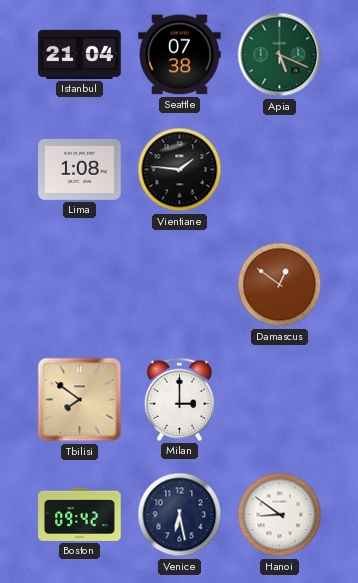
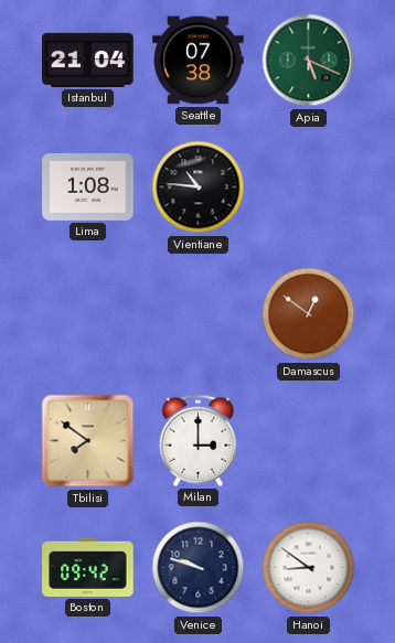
Vientiane: 1:46 -> 10:46
Venice: 6:28 -> 9:48
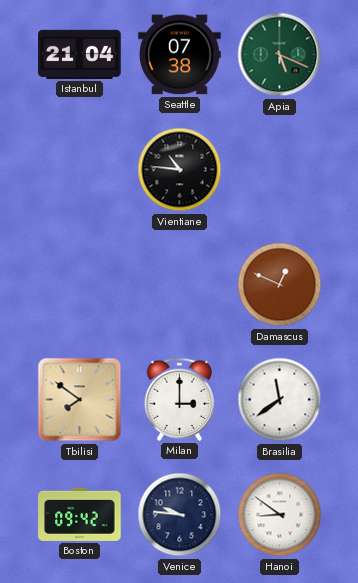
Lima: 1:08 -> none
Damascus: 12:51 -> 12:49
Brasilia: none -> 11:39
Venice: 9:48 -> 9:46
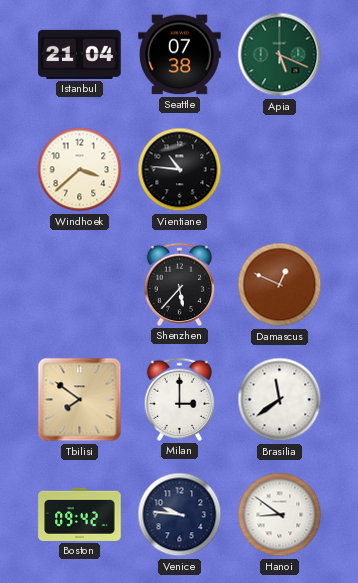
Windhoek: none -> 3:38
Shenzhen: none -> 5:37
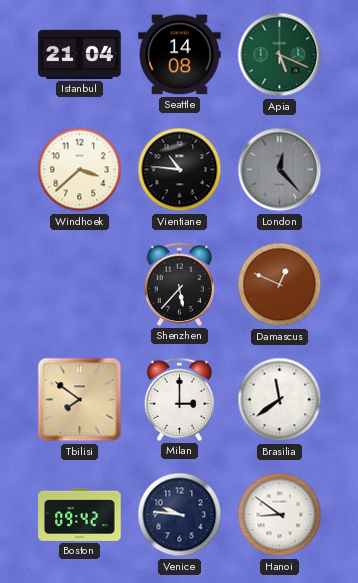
Seattle: 07:38 -> 14:08
London: none -> 12:23
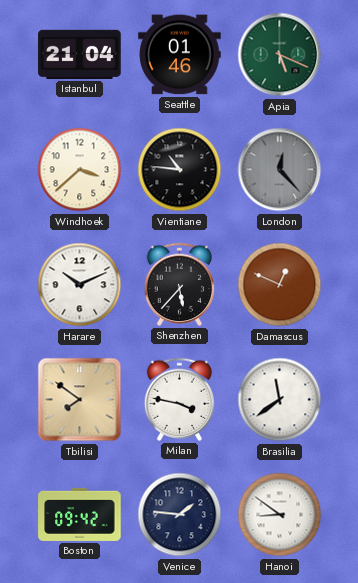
Seattle: 14:08 -> 01:46
Harare: none -> 10:11
Milan: 3:00 -> 3:47
Venice: 9:46 -> 1:46
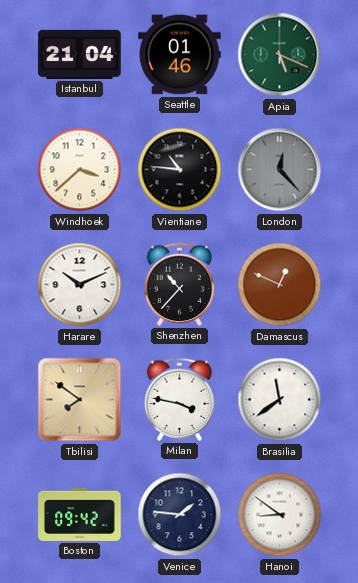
Shenzhen: 5:37 -> 10:37
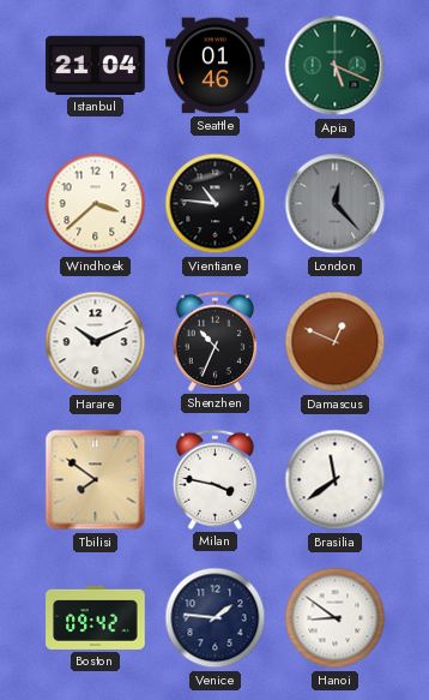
Shenzhen: 10:37 -> 10:34
